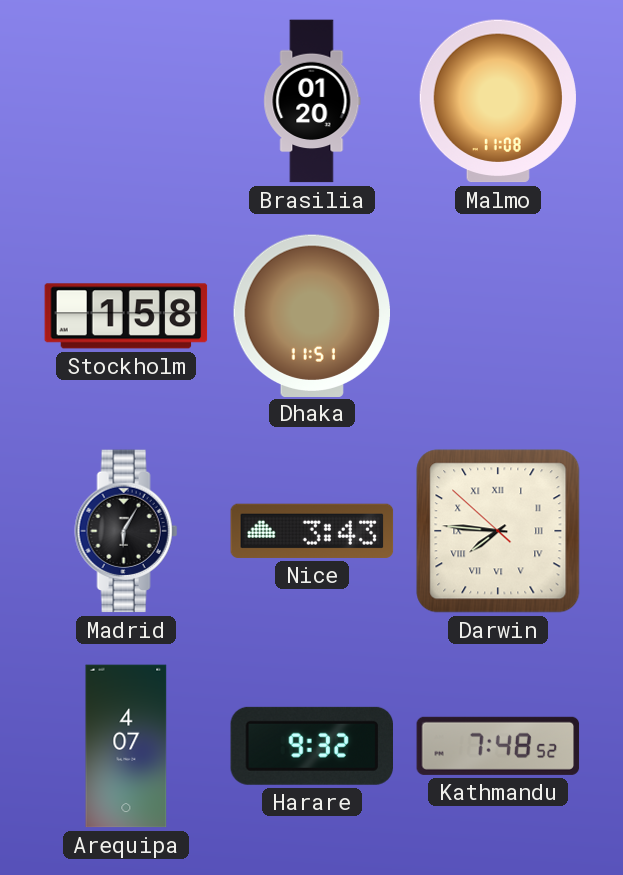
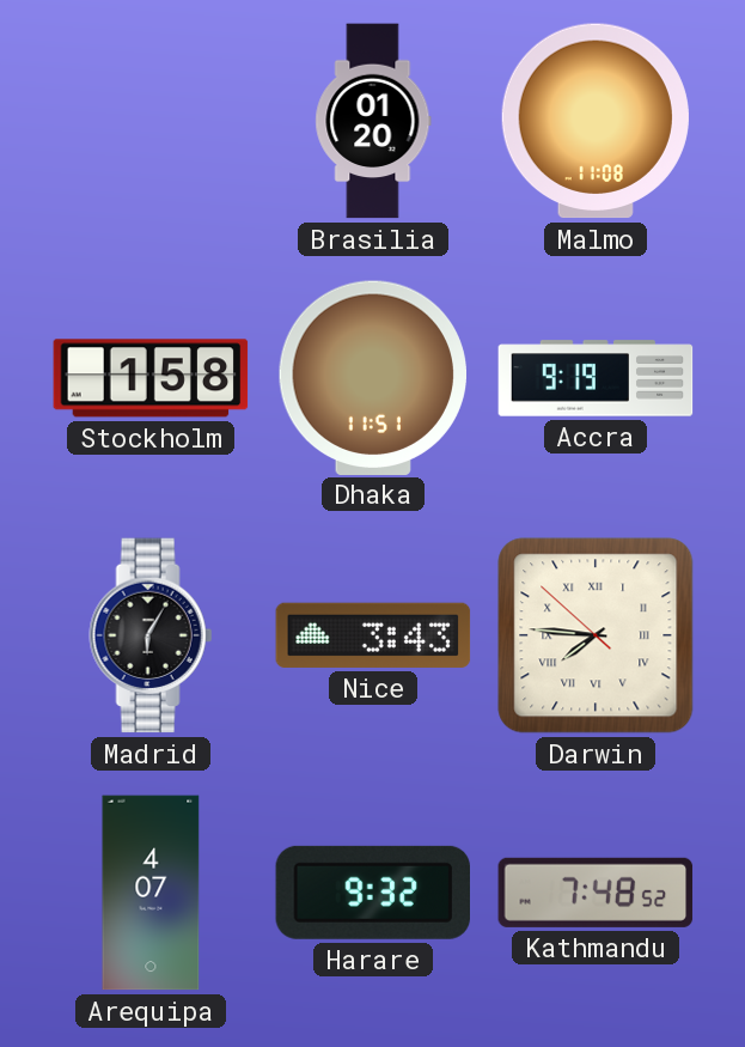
Accra: none -> 9:19
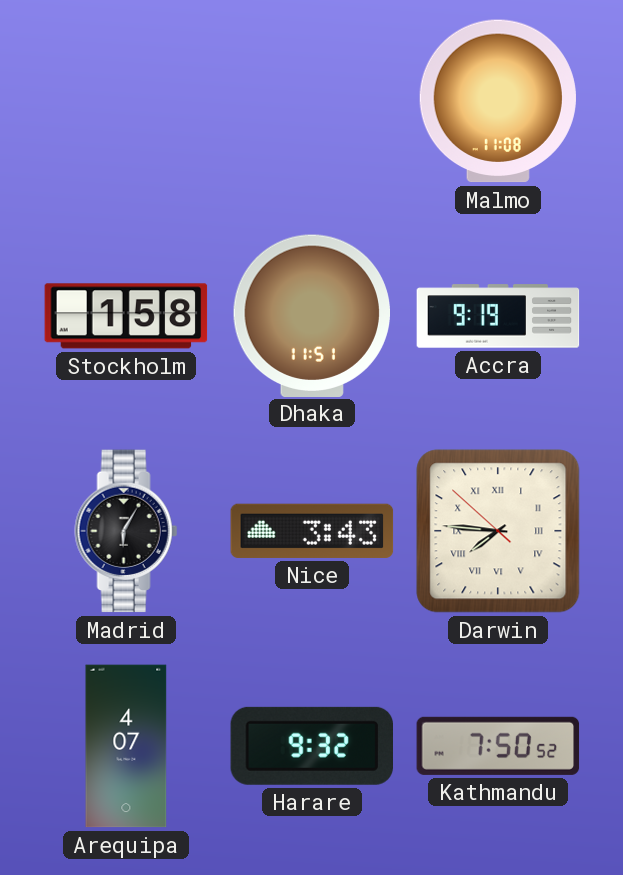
Brasilia: 01:20 -> none
Kathmandu: 7:48 -> 7:50
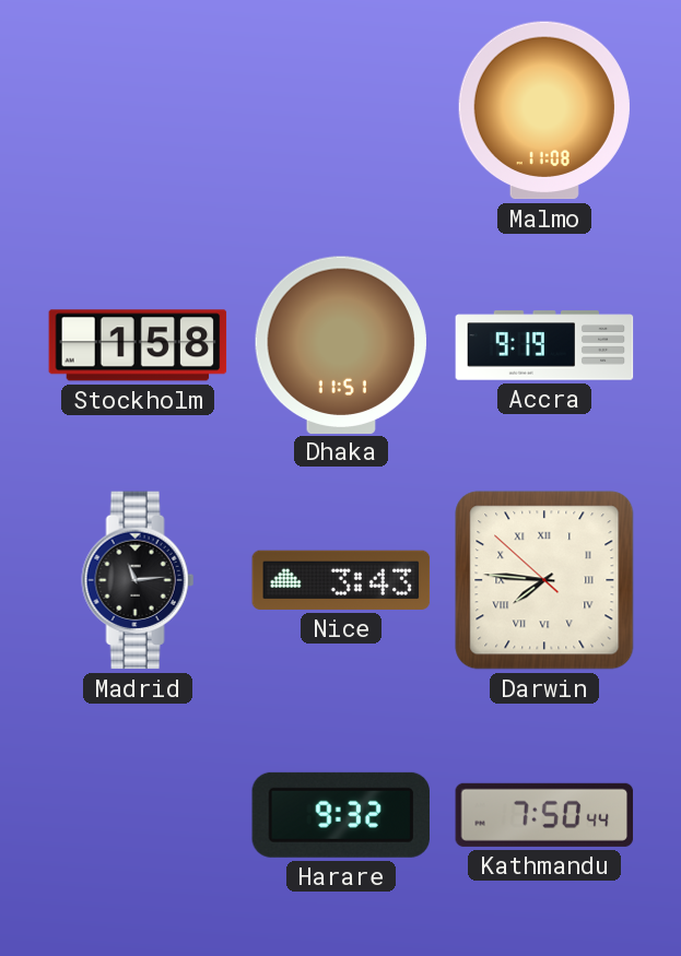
Madrid: 6:05 -> 11:14
Arequipa: 4:07 -> none
Kathmandu: 7:50:52 -> 7:50:44
